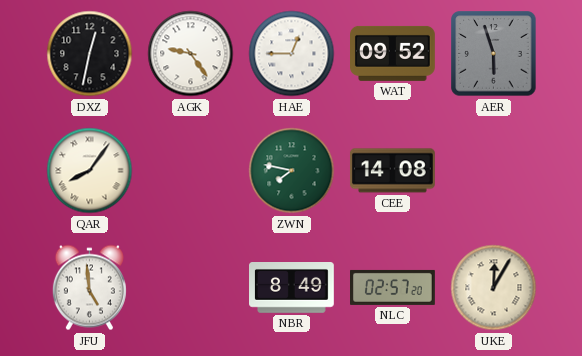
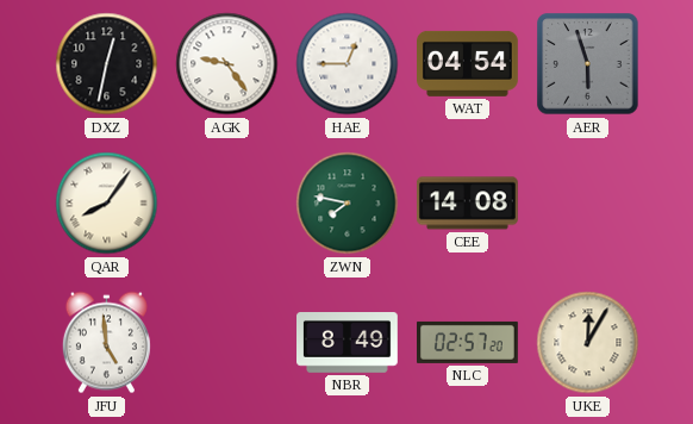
WAT: 09:52 -> 04:54
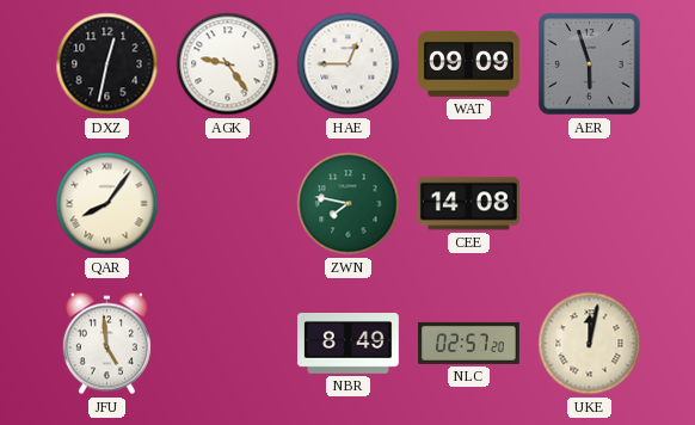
WAT: 04:54 -> 09:09
UKE: 12:05 -> 12:02
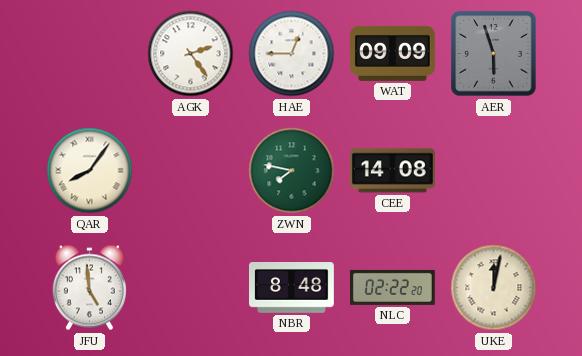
DXZ: 12:32 -> none
AGK: 9:24 -> 2:24
NBR: 8:49 -> 8:48
NLC: 02:57 -> 02:22
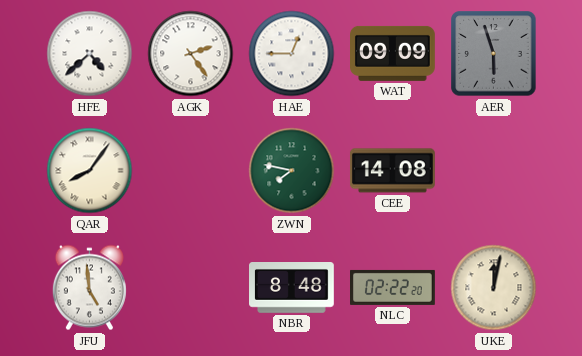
HFE: none -> 4:38
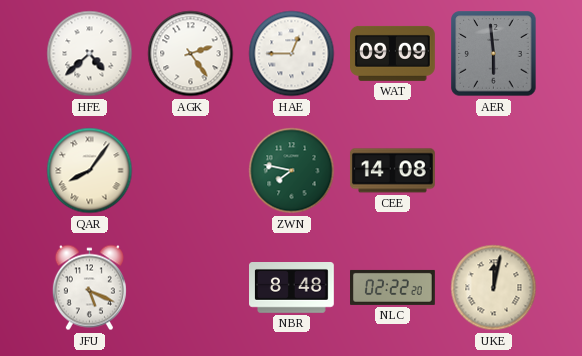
AER: 5:57 -> 5:59
JFU: 4:59 -> 5:19
